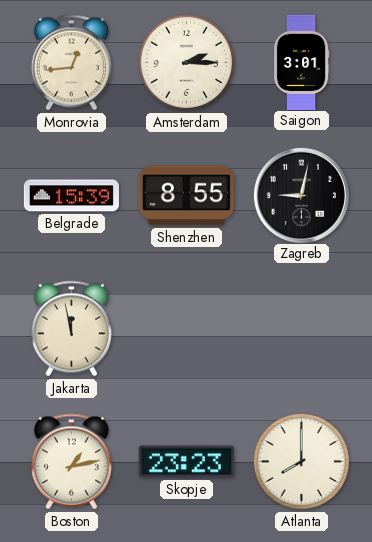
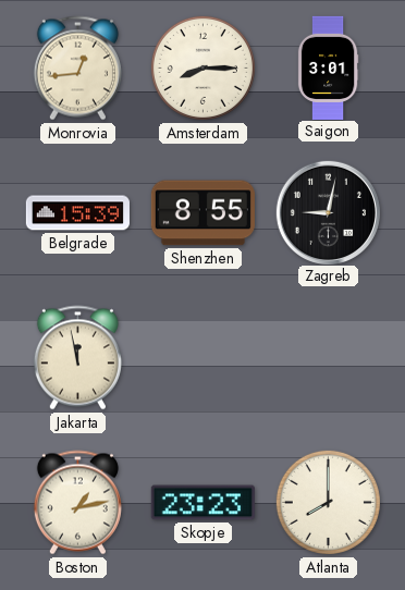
Amsterdam: 2:15 -> 8:15
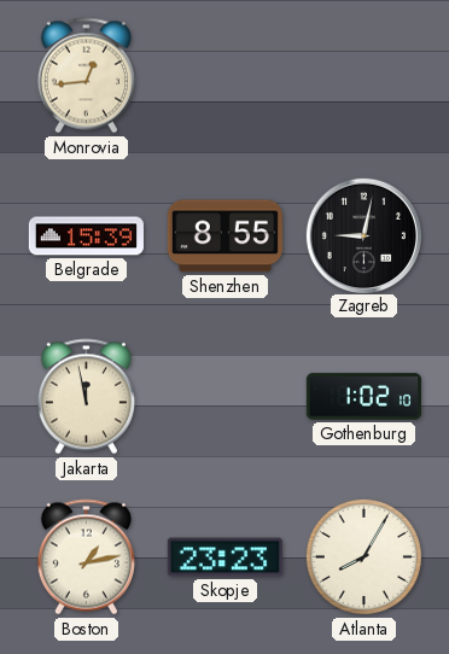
Amsterdam: 8:15 -> none
Saigon: 3:01 -> none
Gothenburg: none -> 1:02
Atlanta: 8:00 -> 8:05
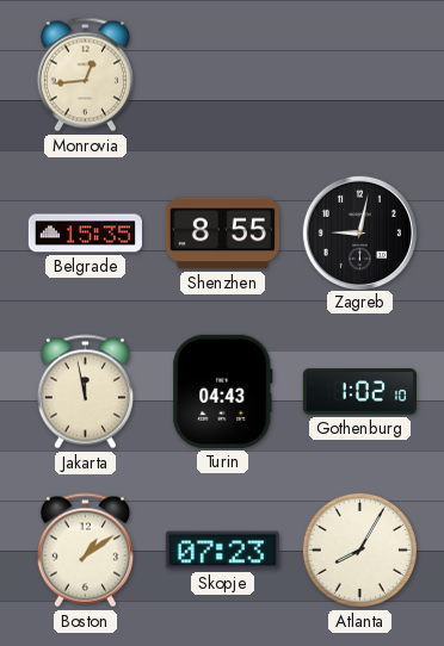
Belgrade: 15:39 -> 15:35
Turin: none -> 04:43
Boston: 1:13 -> 1:09
Skopje: 23:23 -> 07:23
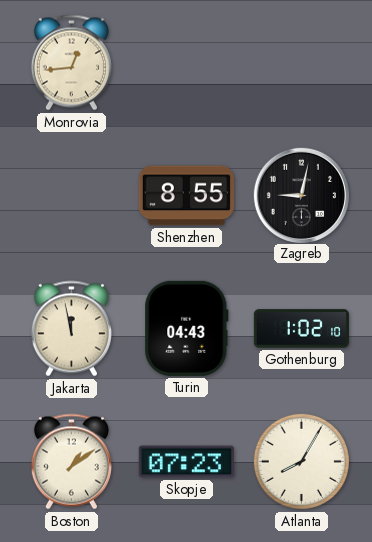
Belgrade: 15:35 -> none
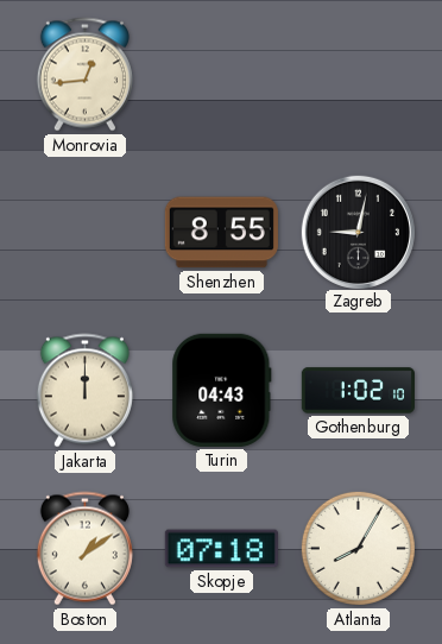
Jakarta: 11:58 -> 12:00
Skopje: 07:23 -> 07:18
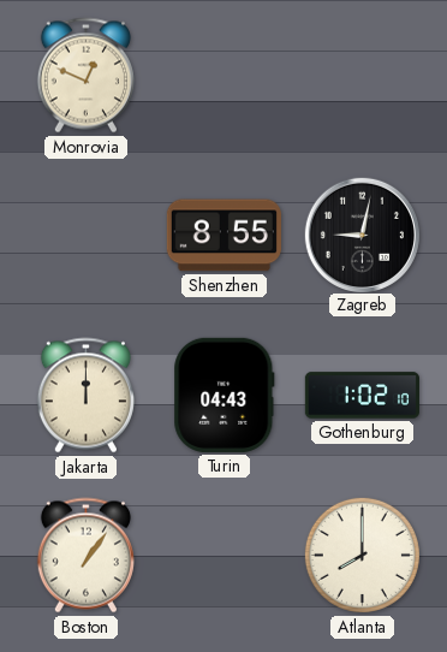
Monrovia: 12:44 -> 12:49
Boston: 1:09 -> 1:06
Skopje: 07:18 -> none
Atlanta: 8:05 -> 8:00
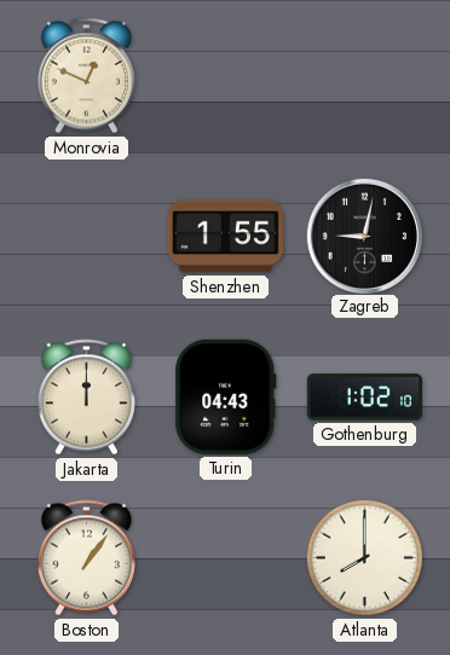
Shenzhen: 8:55 -> 1:55
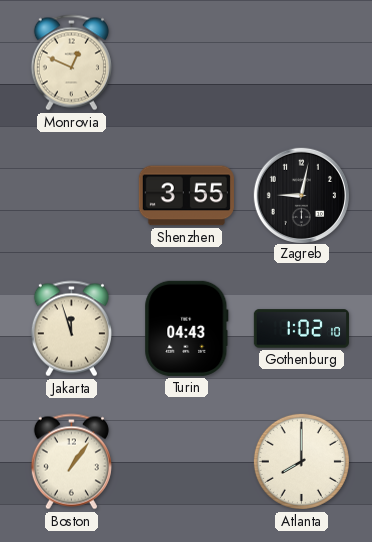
Shenzhen: 1:55 -> 3:55
Jakarta: 12:00 -> 11:57
